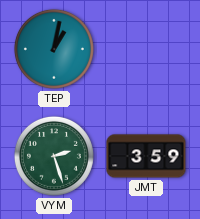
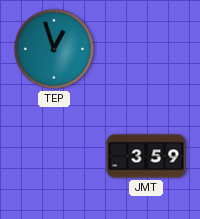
TEP: 1:02 -> 12:57
VYM: 2:27 -> none
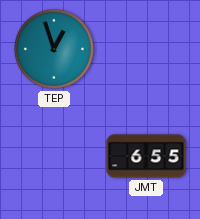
JMT: 3:59 -> 6:55
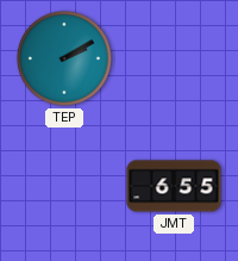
TEP: 12:57 -> 2:10
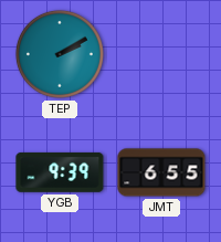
YGB: none -> 9:39
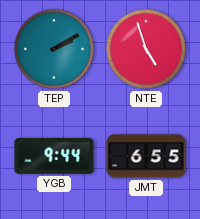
NTE: none -> 4:57
YGB: 9:39 -> 9:44
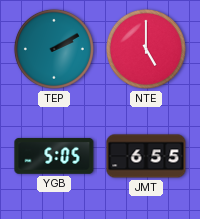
NTE: 4:57 -> 5:00
YGB: 9:44 -> 5:05
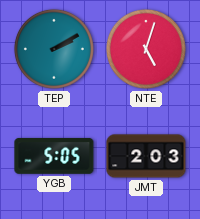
NTE: 5:00 -> 5:03
JMT: 6:55 -> 2:03
